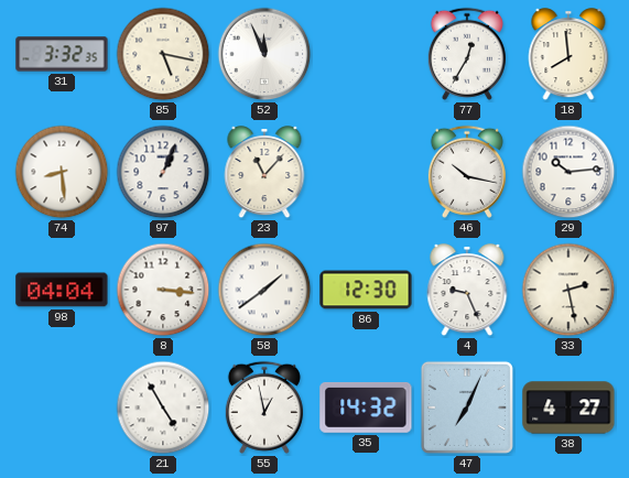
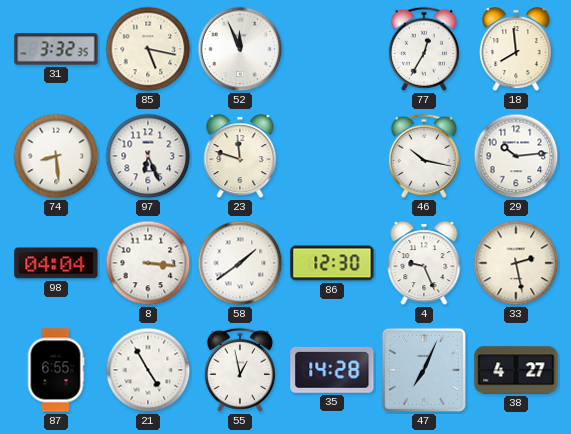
97: 1:04 -> 6:26
23: 11:07 -> 11:48
87: none -> 6:55
35: 14:32 -> 14:28
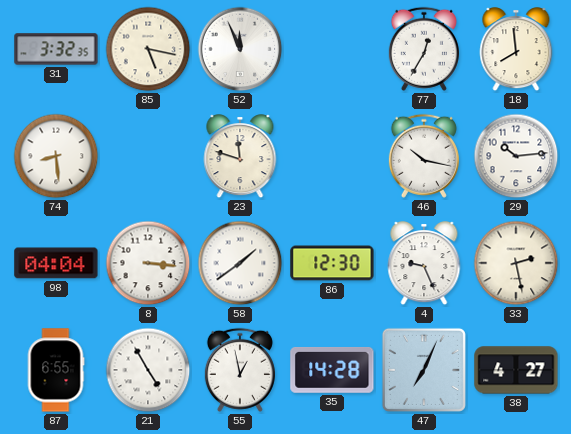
97: 6:26 -> none
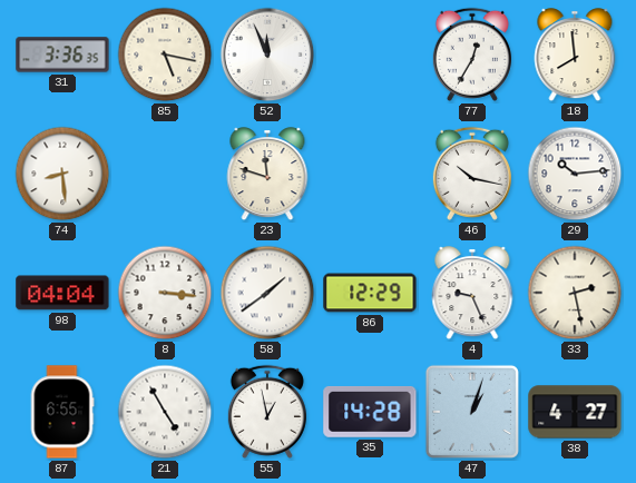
31: 3:32 -> 3:36
86: 12:30 -> 12:29
47: 7:04 -> 1:03
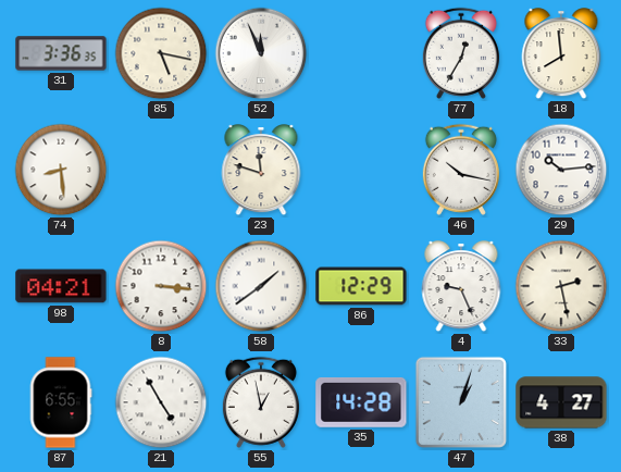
98: 04:04 -> 04:21
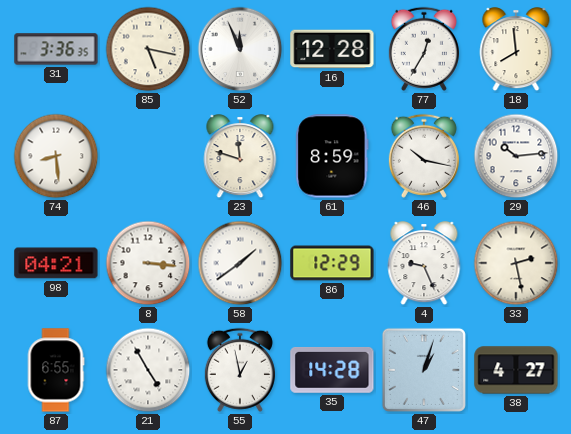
16: none -> 12:28
61: none -> 8:59
